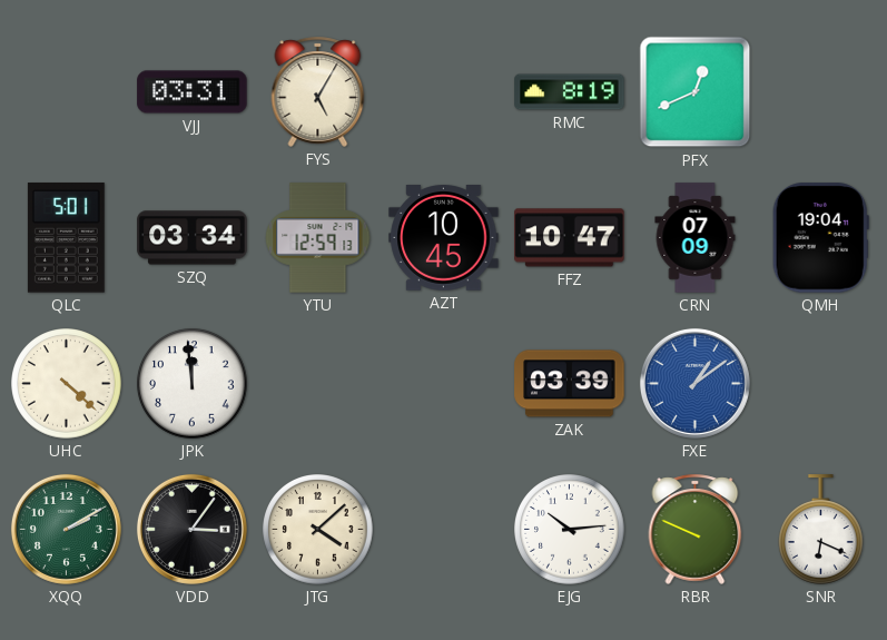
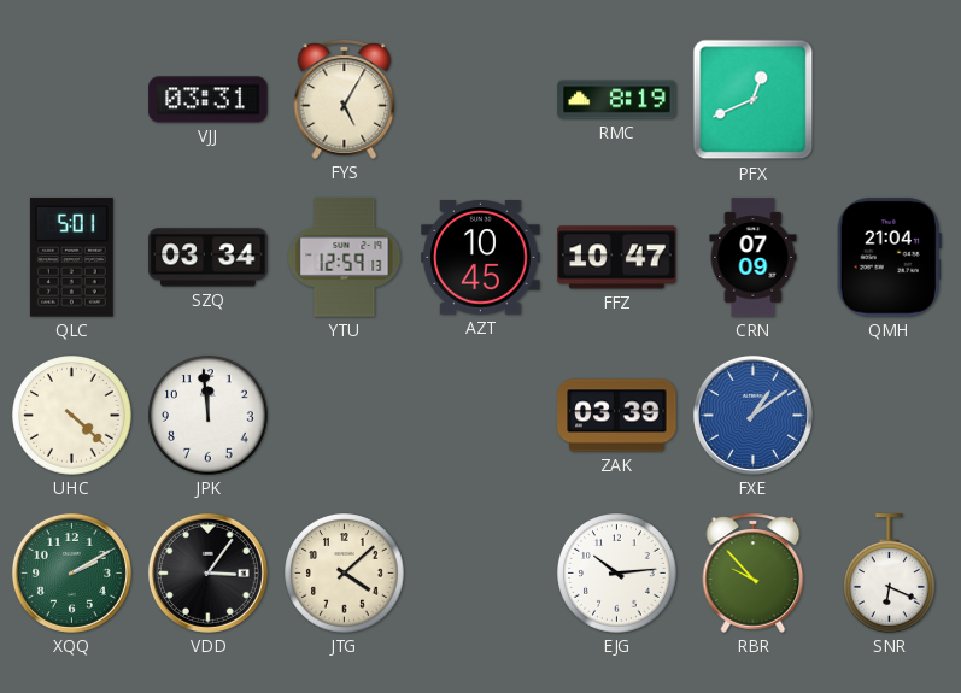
QMH: 19:04 -> 21:04
RBR: 9:49 -> 9:53
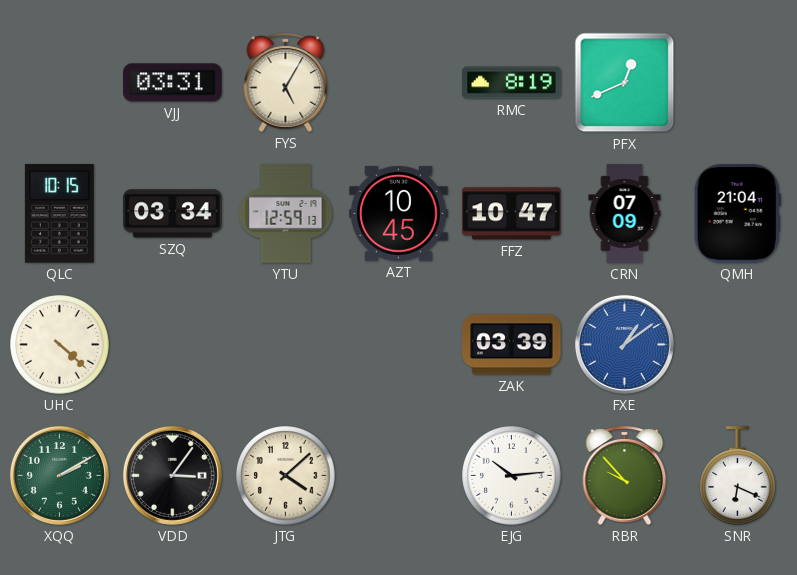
QLC: 5:01 -> 10:15
JPK: 11:59 -> none
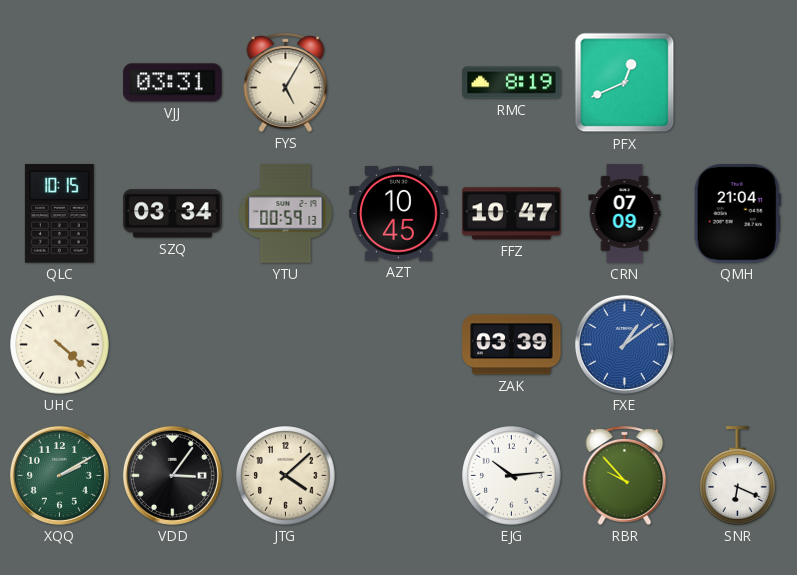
YTU: 12:59 -> 00:59
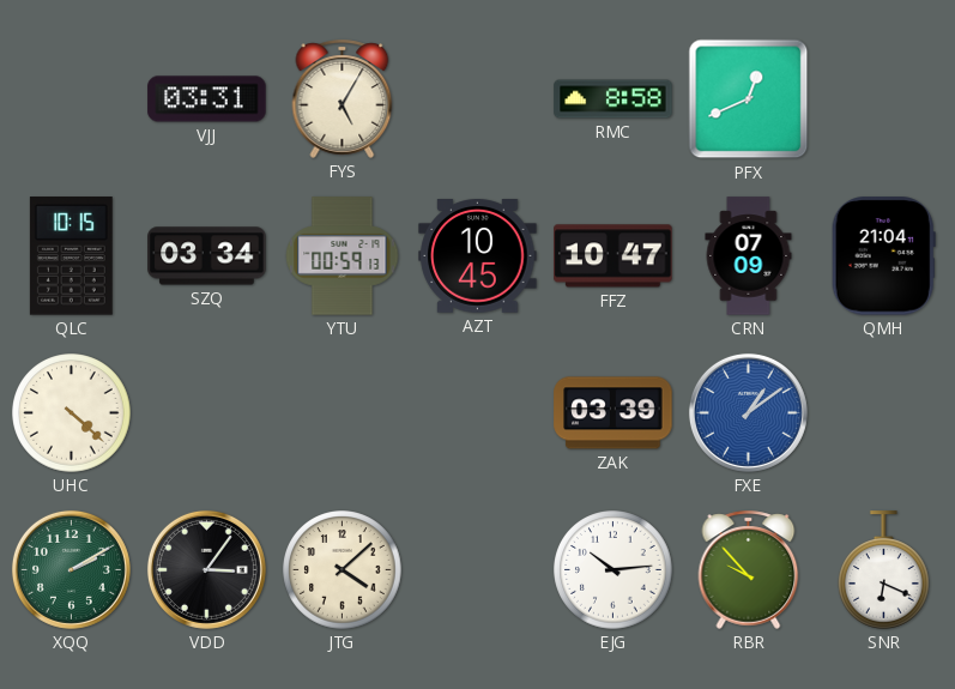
RMC: 8:19 -> 8:58
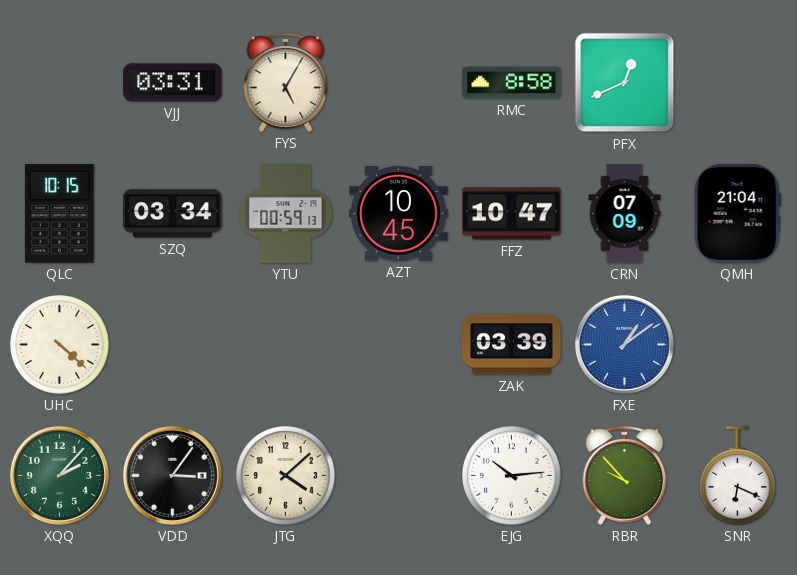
XQQ: 2:10 -> 2:07
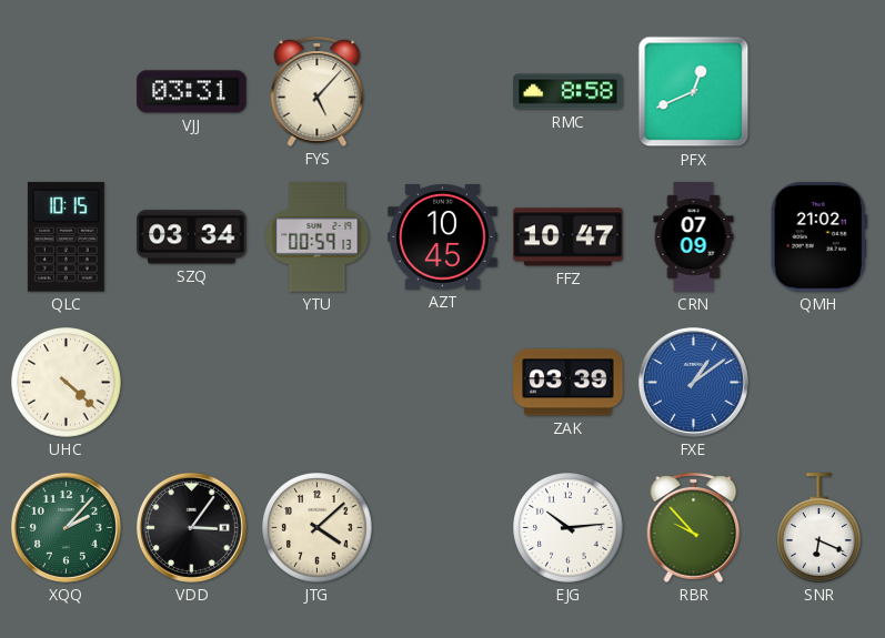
FYS: 5:05 -> 5:07
QMH: 21:04 -> 21:02
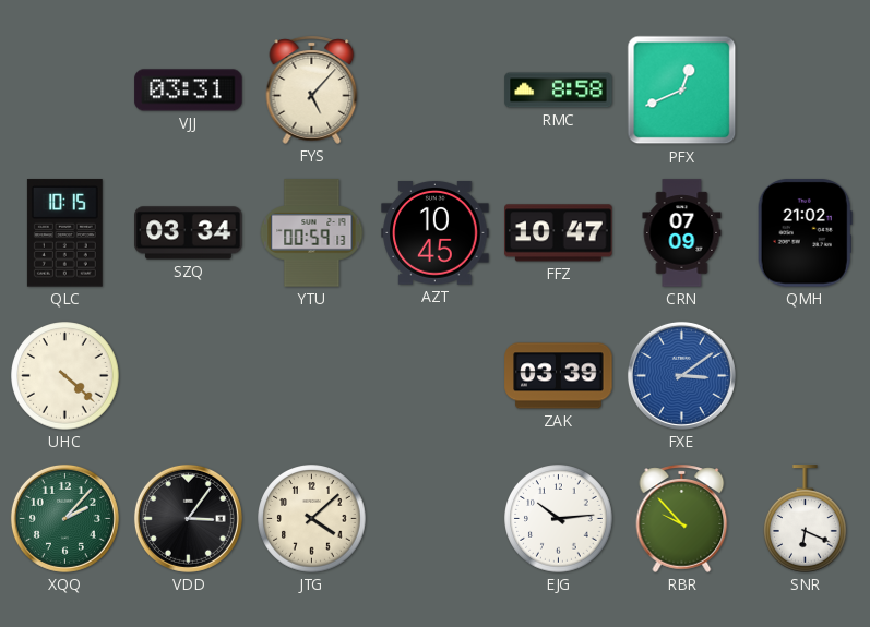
FXE: 1:09 -> 3:09
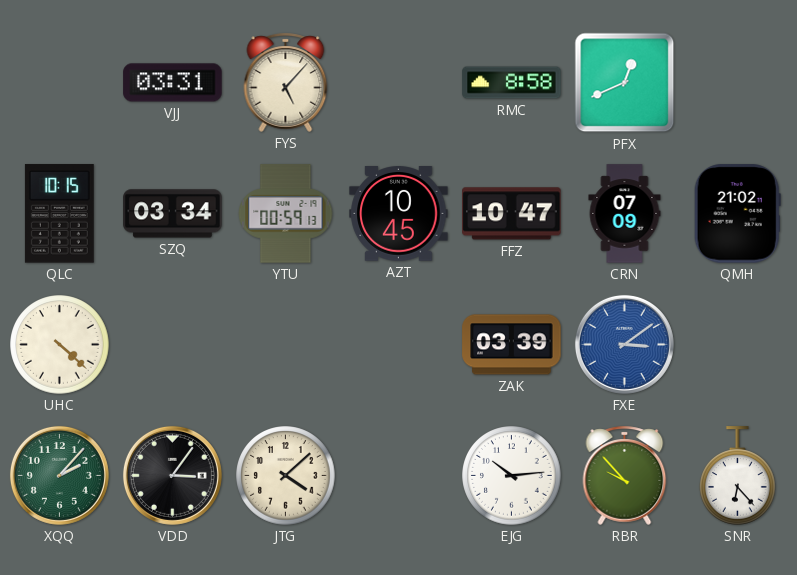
SNR: 6:19 -> 6:23
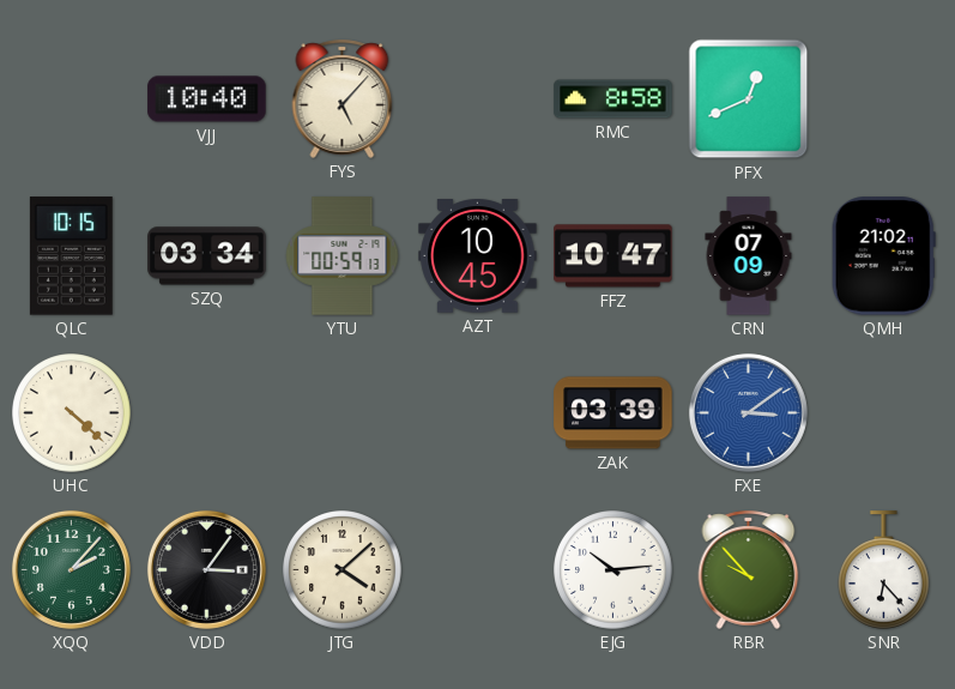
VJJ: 03:31 -> 10:40
